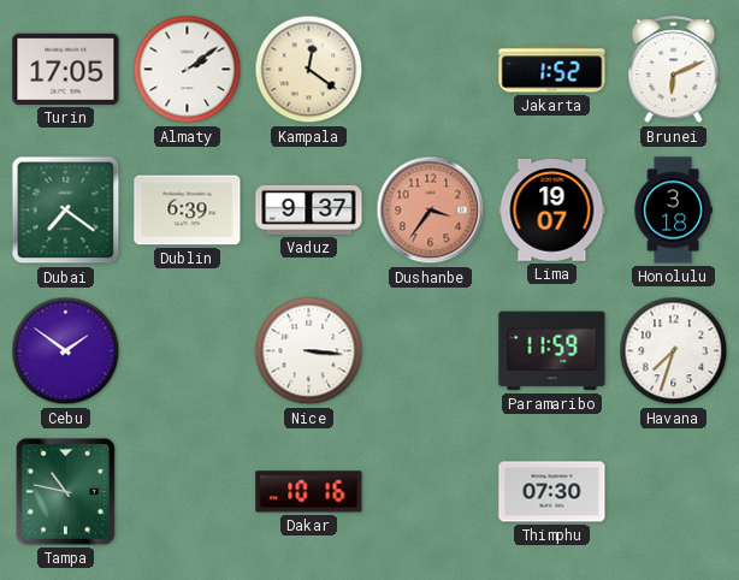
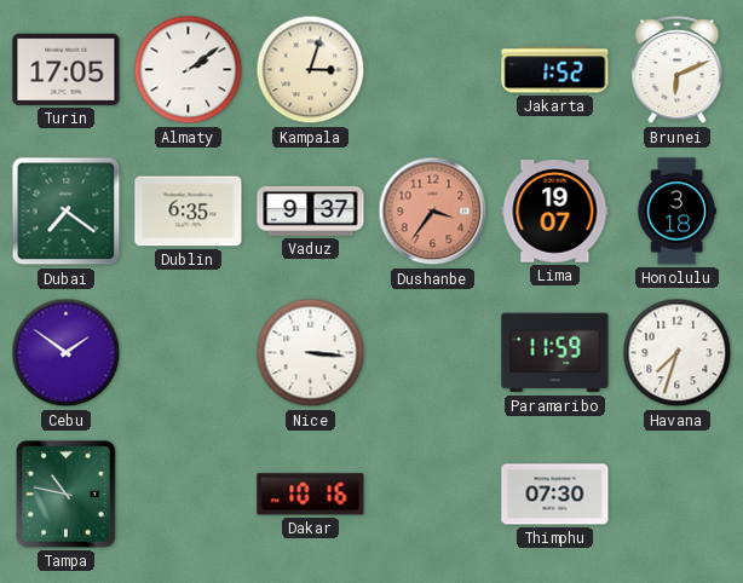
Kampala: 12:21 -> 3:03
Dublin: 6:39 -> 6:35
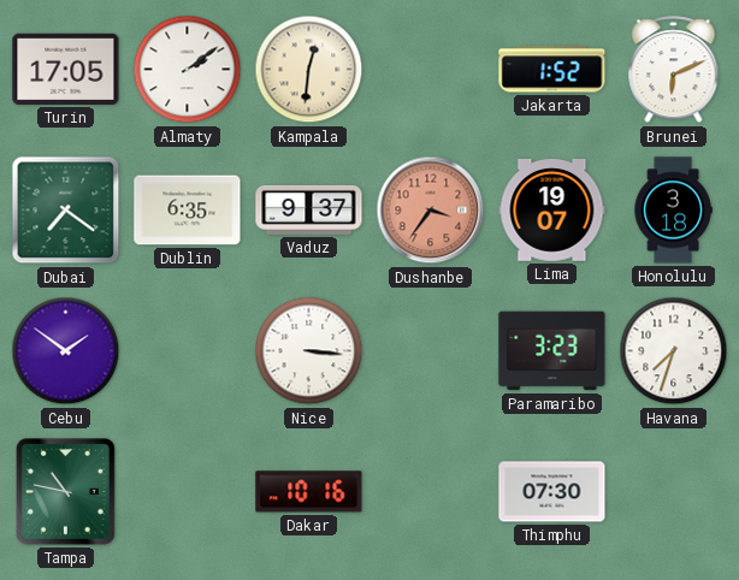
Kampala: 3:03 -> 12:31
Paramaribo: 11:59 -> 3:23
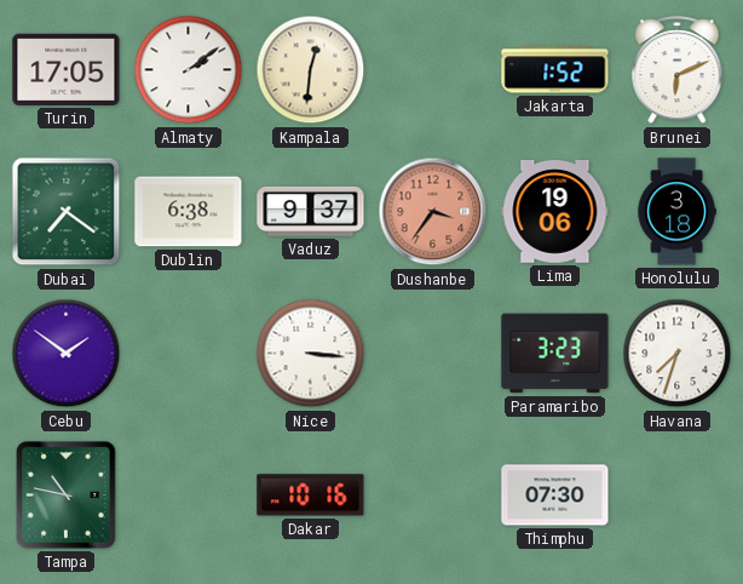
Dublin: 6:35 -> 6:38
Lima: 19:07 -> 19:06
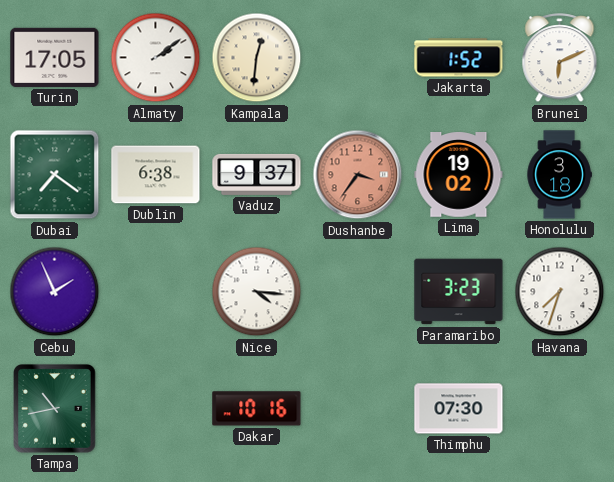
Lima: 19:06 -> 19:02
Cebu: 1:51 -> 1:56
Nice: 3:16 -> 4:16
Tampa: 10:47 -> 10:43
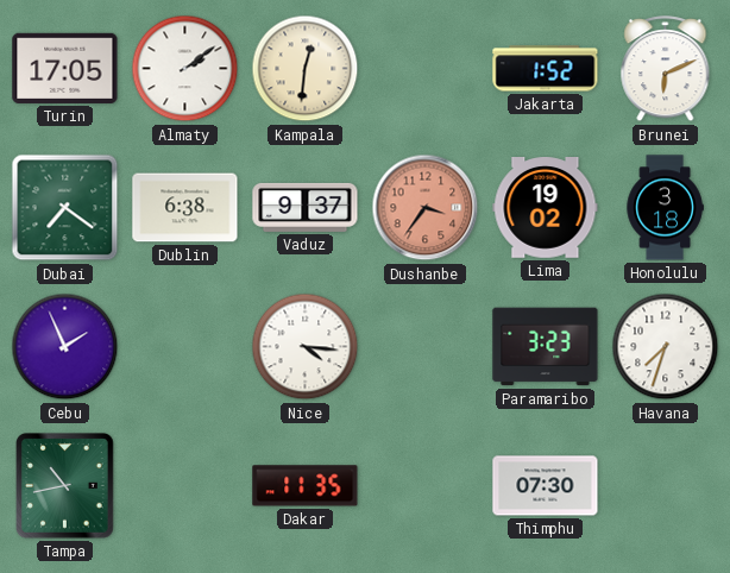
Dakar: 10:16 -> 11:35
